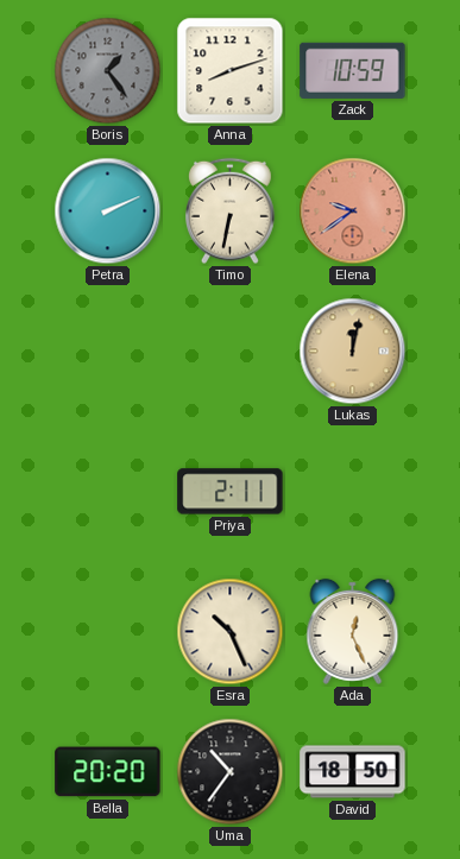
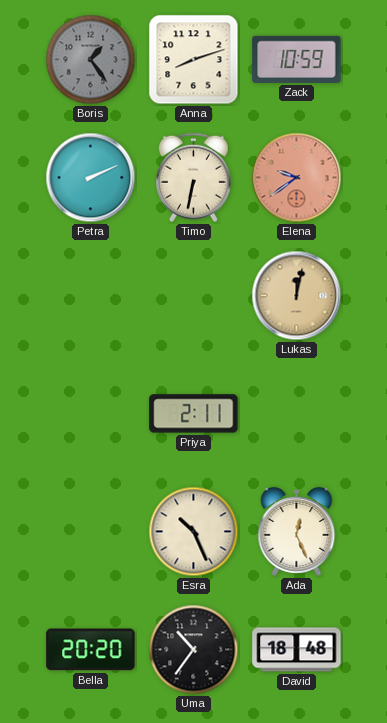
David: 18:50 -> 18:48
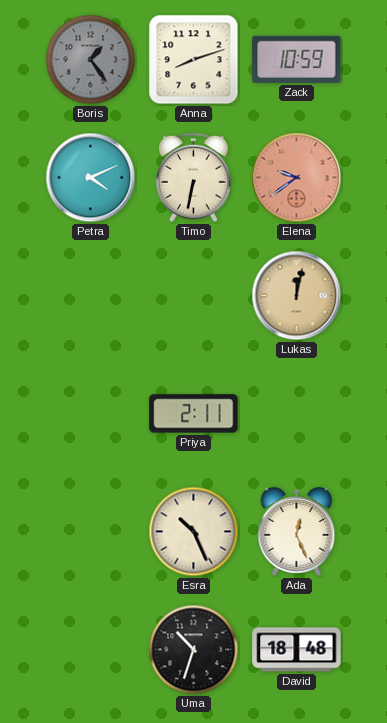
Petra: 2:11 -> 4:11
Bella: 20:20 -> none
Uma: 10:36 -> 10:33
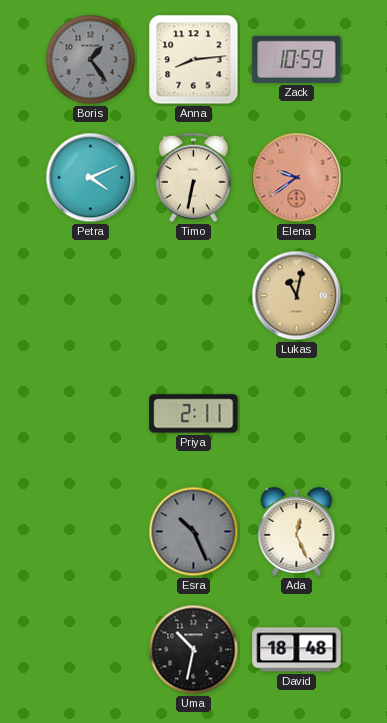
Anna: 8:12 -> 8:14
Lukas: 12:02 -> 11:02
Esra dial: cream -> grey
Uma: 10:33 -> 10:32
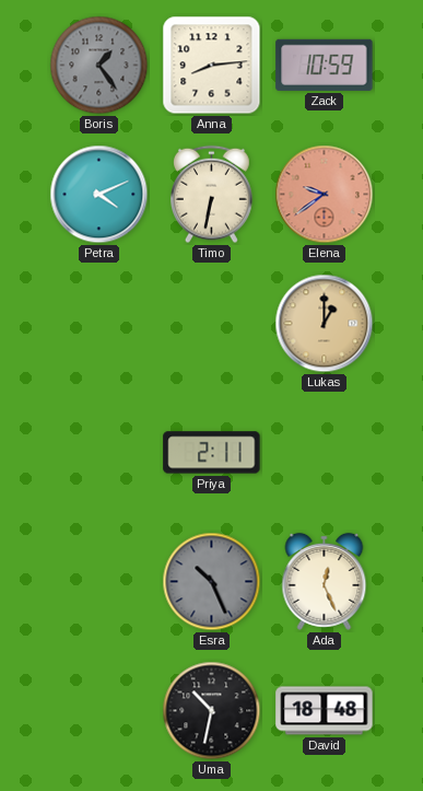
Lukas: 11:02 -> 1:00
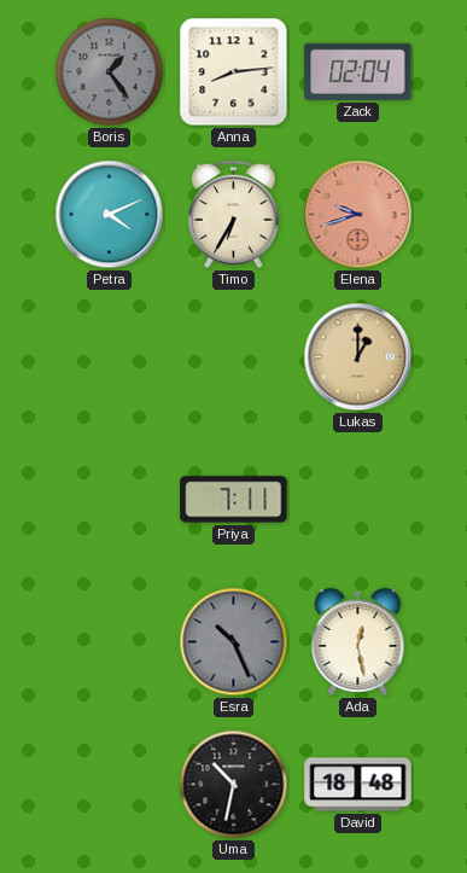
Zack: 10:59 -> 02:04
Timo: 6:32 -> 6:35
Elena: 9:39 -> 9:42
Priya: 2:11 -> 7:11
Ada: 12:26 -> 12:28
